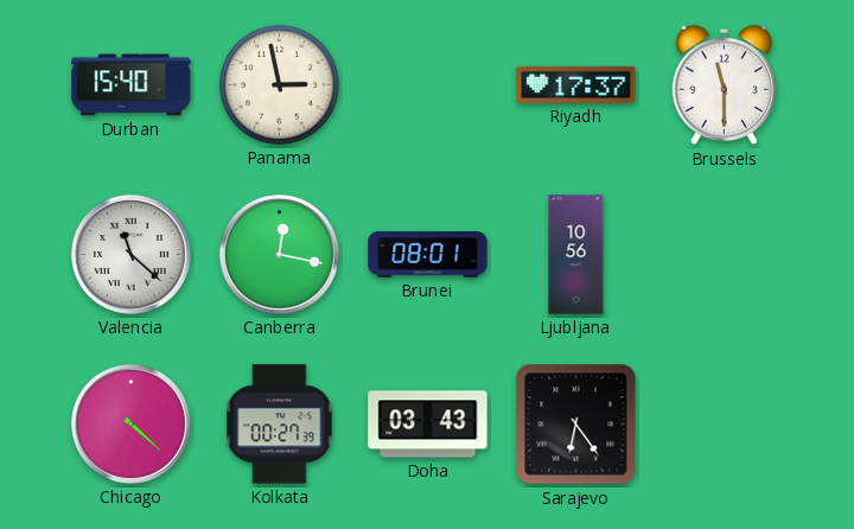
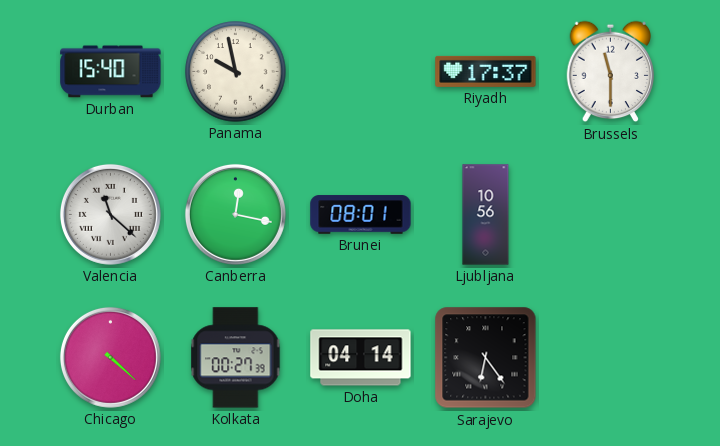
Panama: 2:58 -> 9:58
Doha: 03:43 -> 04:14
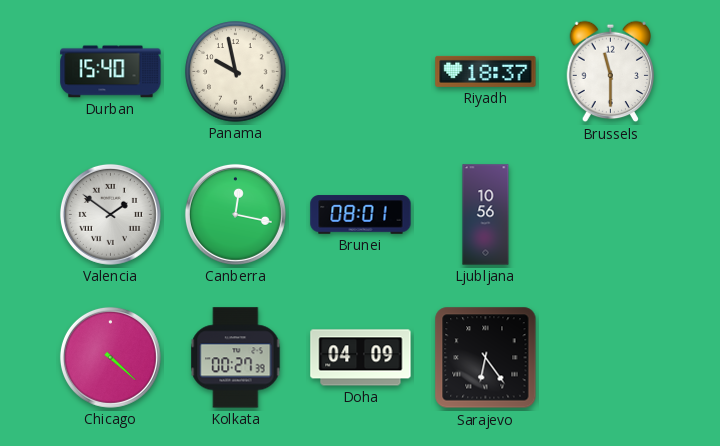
Riyadh: 17:37 -> 18:37
Valencia: 11:22 -> 1:51
Doha: 04:14 -> 04:09
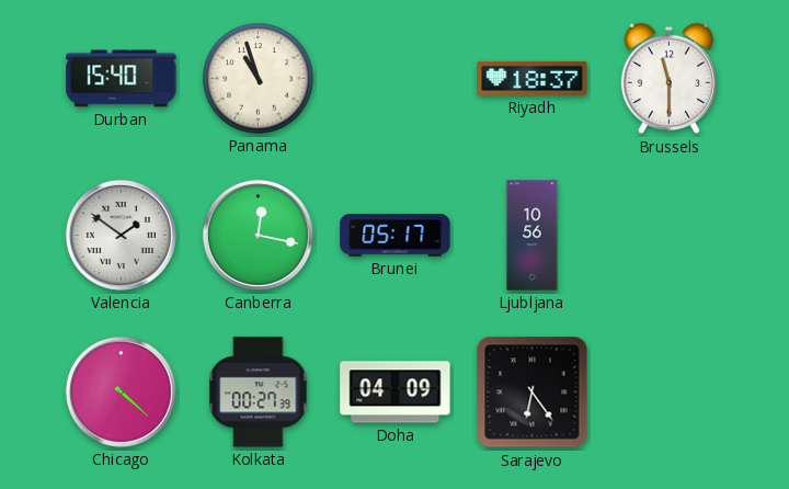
Panama: 9:58 -> 10:57
Brunei: 08:01 -> 05:17
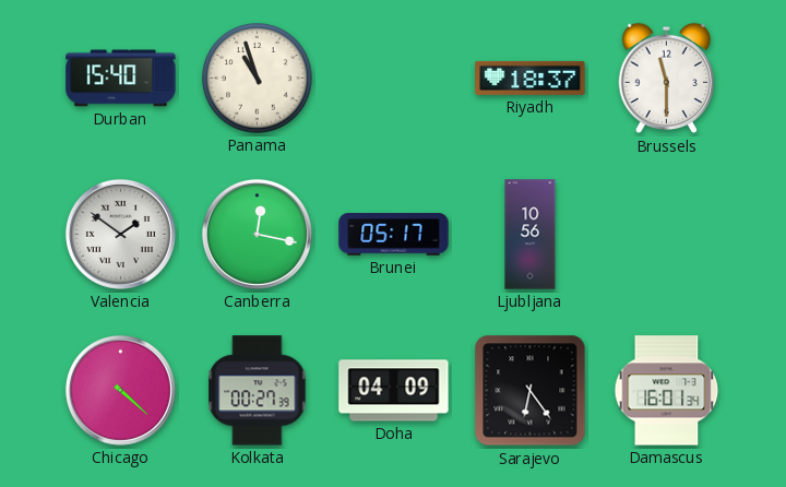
Damascus: none -> 16:01
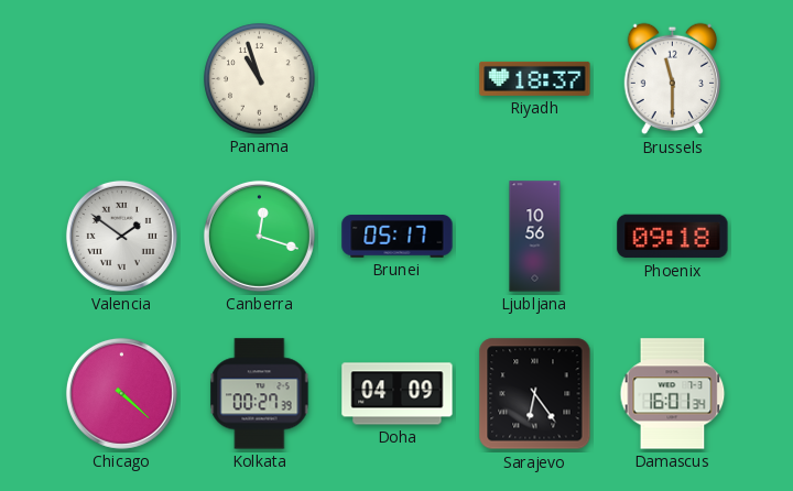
Durban: 15:40 -> none
Canberra: 12:17 -> 12:18
Phoenix: none -> 09:18
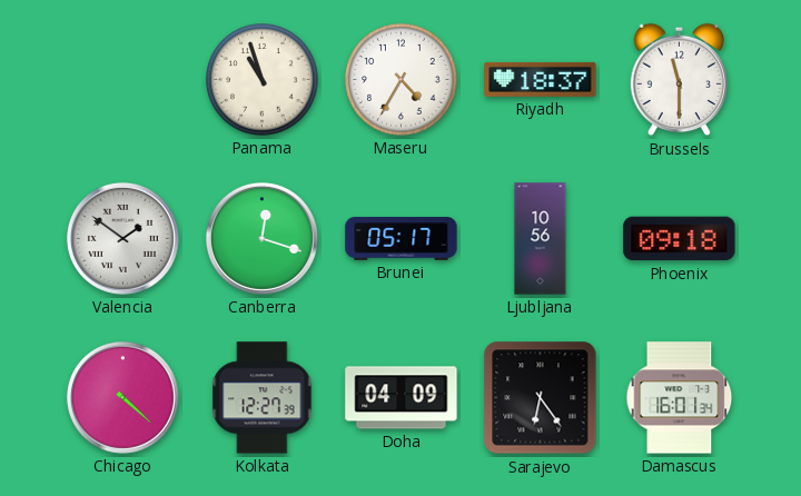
Maseru: none -> 4:35
Kolkata: 00:27 -> 12:27
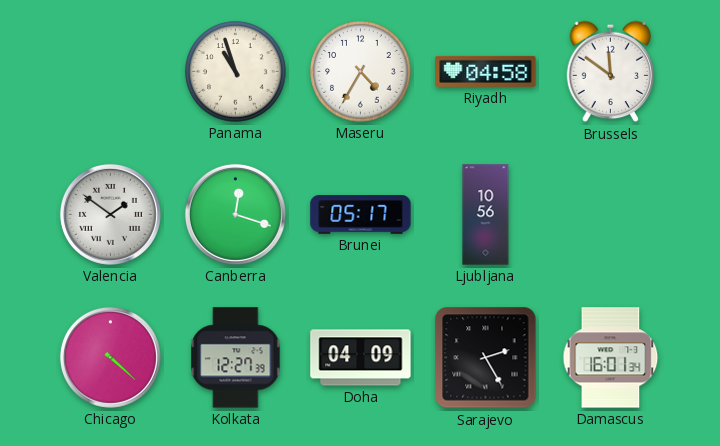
Riyadh: 18:37 -> 04:58
Brussels: 11:30 -> 11:51
Phoenix: 09:18 -> none
Sarajevo: 6:24 -> 2:25
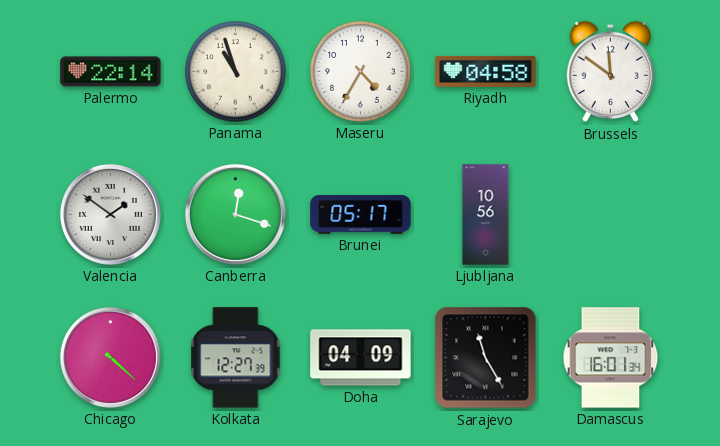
Palermo: none -> 22:14
Sarajevo: 2:25 -> 11:25
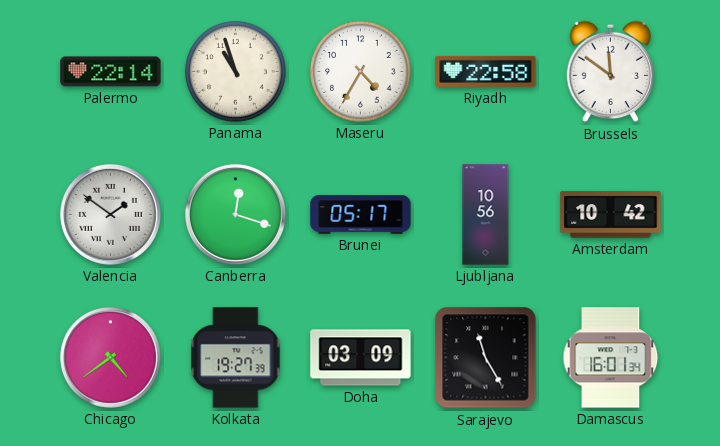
Riyadh: 04:58 -> 22:58
Amsterdam: none -> 10:42
Chicago: 4:22 -> 4:39
Kolkata: 12:27 -> 19:27
Doha: 04:09 -> 03:09
